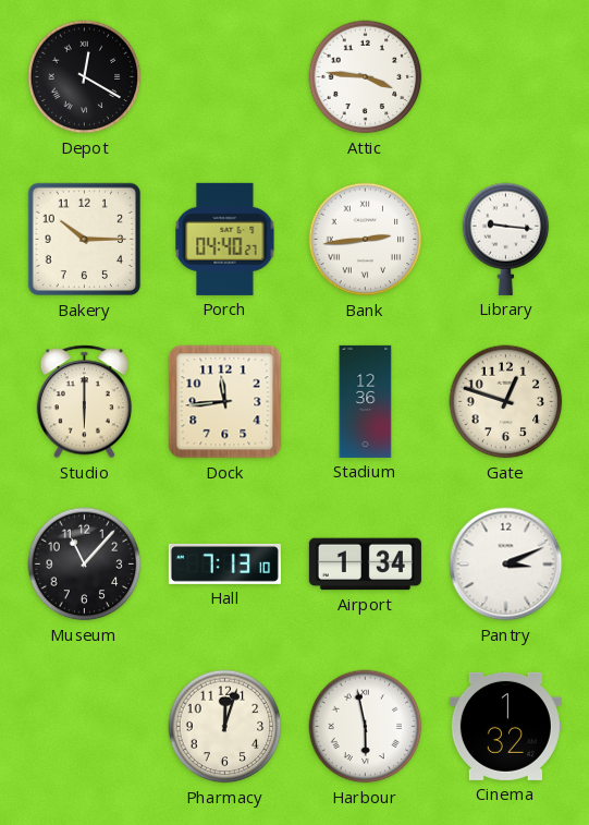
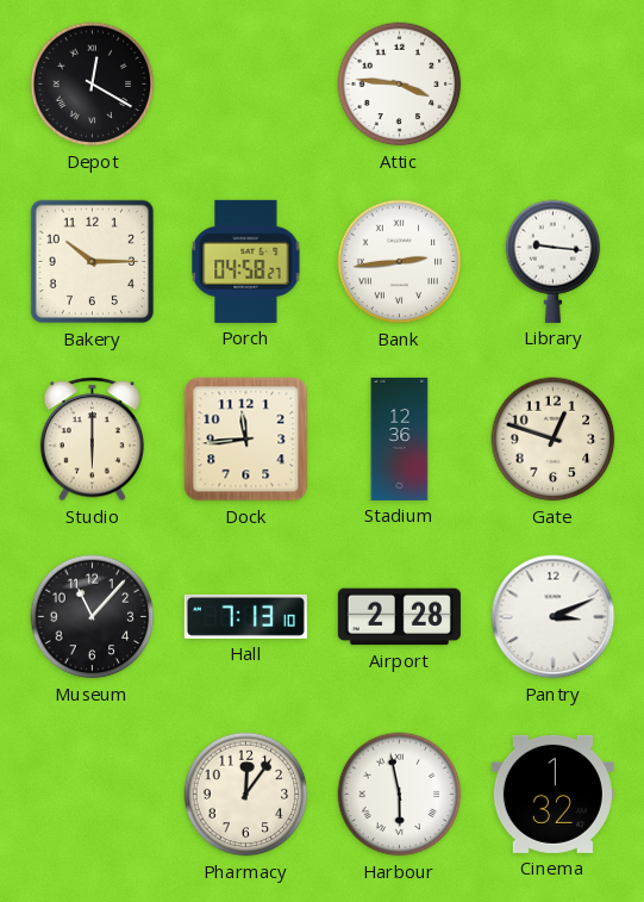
Porch: 04:40 -> 04:58
Airport: 1:34 -> 2:28
Pharmacy: 12:03 -> 12:06
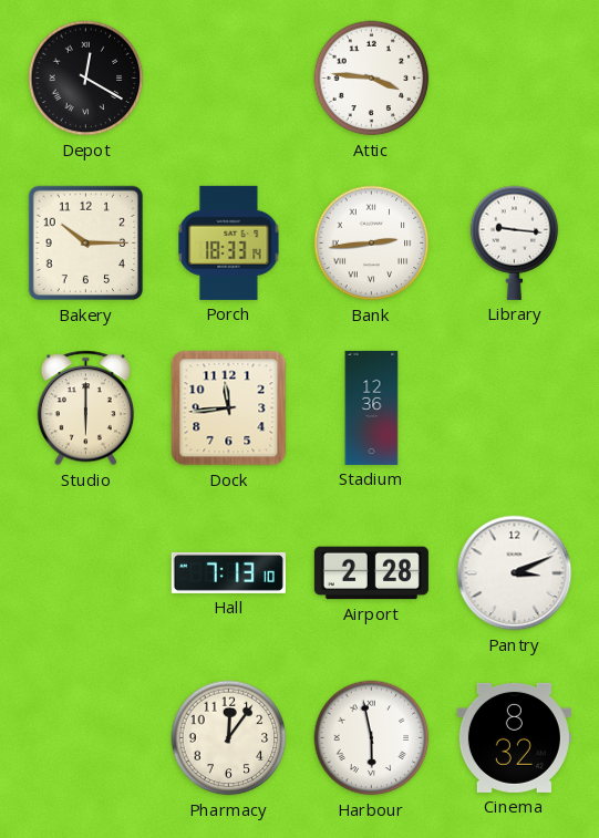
Porch: 04:58 -> 18:33
Gate: 12:48 -> none
Museum: 11:07 -> none
Cinema: 1:32 -> 8:32
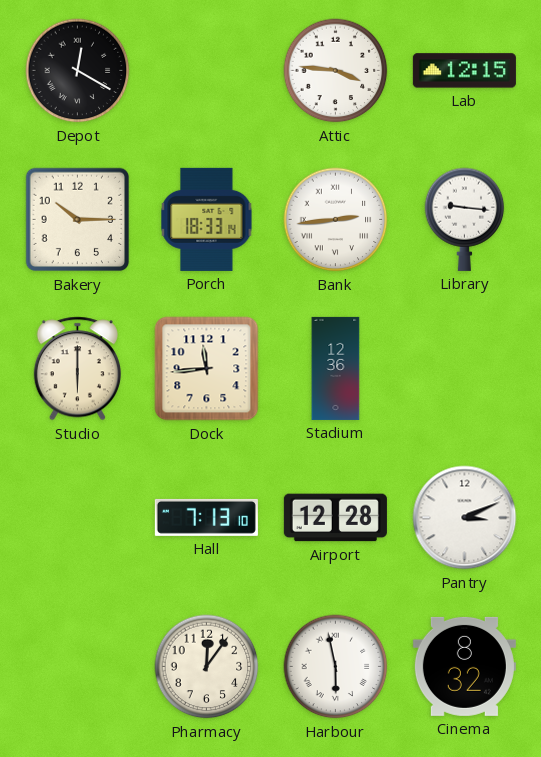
Lab: none -> 12:15
Airport: 2:28 -> 12:28
